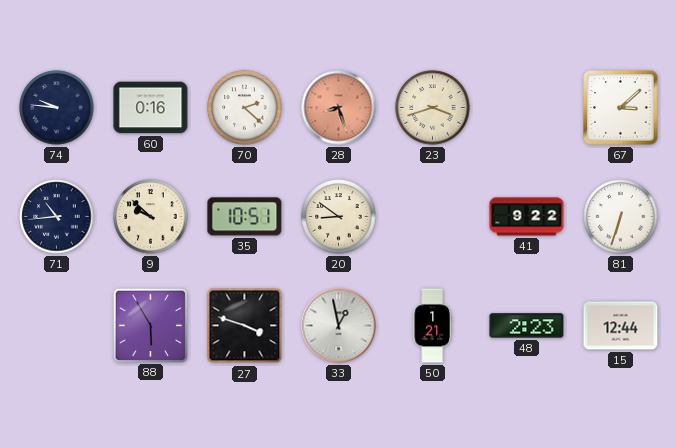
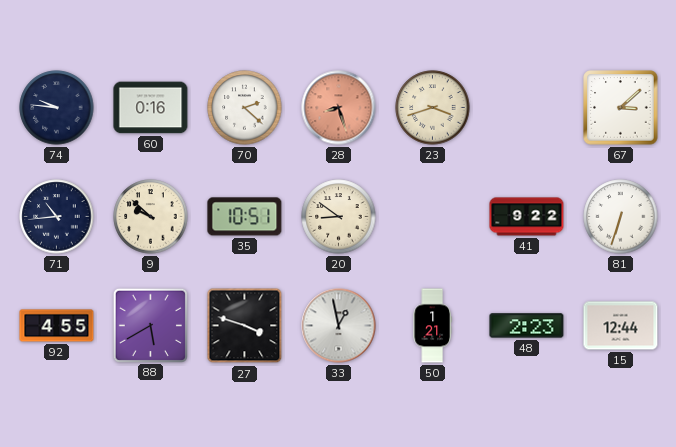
92: none -> 4:55
88: 5:55 -> 5:40
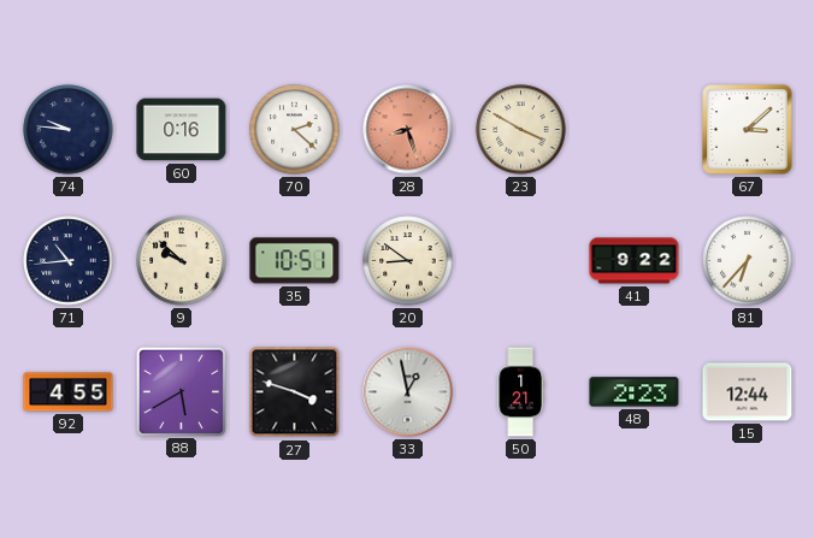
23: 3:42 -> 3:50
81: 6:33 -> 6:37
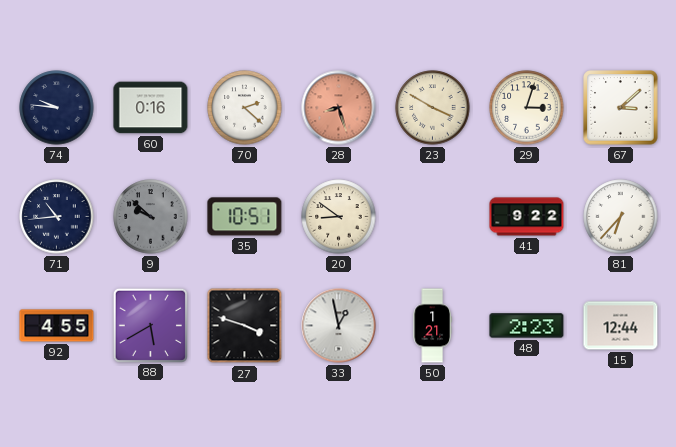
29: none -> 3:03
9 dial: cream -> grey
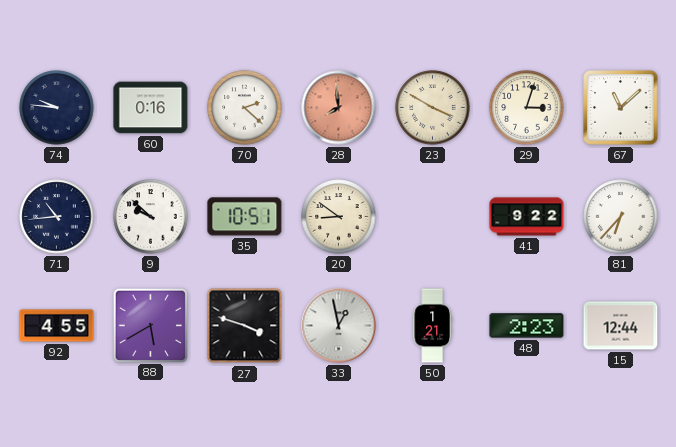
28: 8:27 -> 7:59
67: 3:08 -> 11:08
9 dial: grey -> white
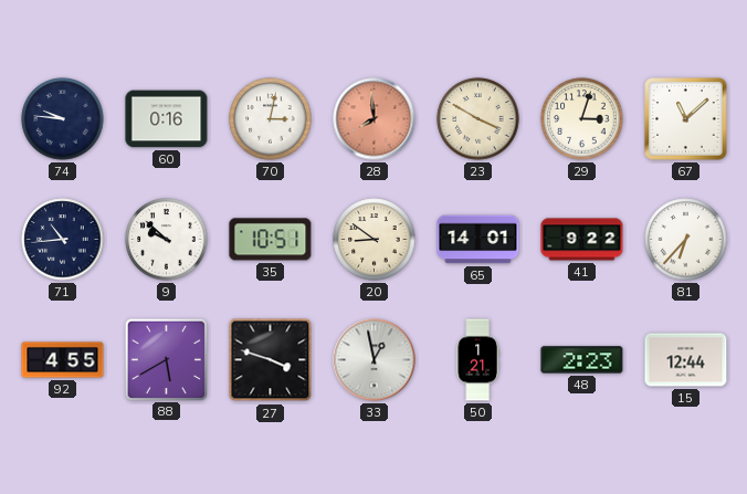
70: 2:22 -> 3:02
65: none -> 14:01
